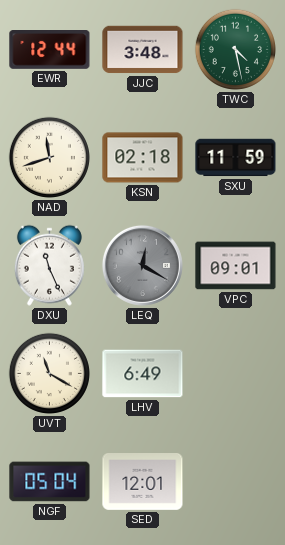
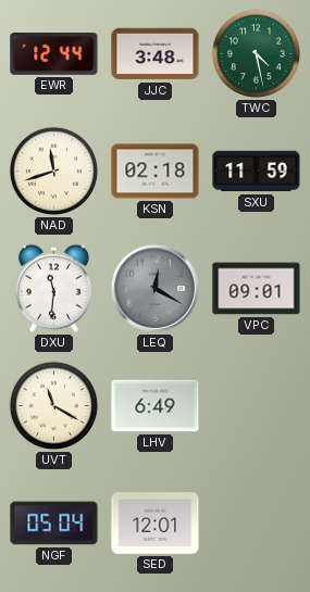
DXU: 11:26 -> 11:31
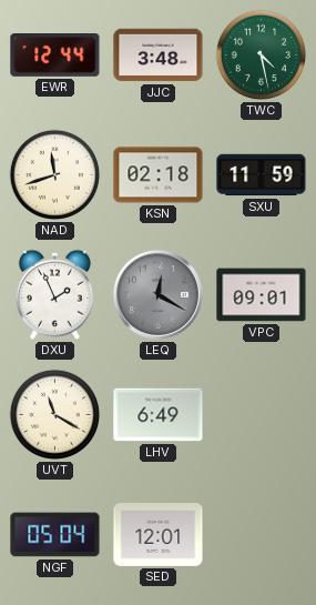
DXU: 11:31 -> 1:56
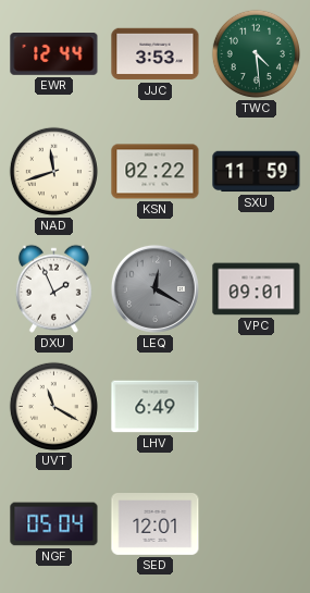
JJC: 3:48 -> 3:53
TWC: 4:28 -> 4:29
KSN: 02:18 -> 02:22
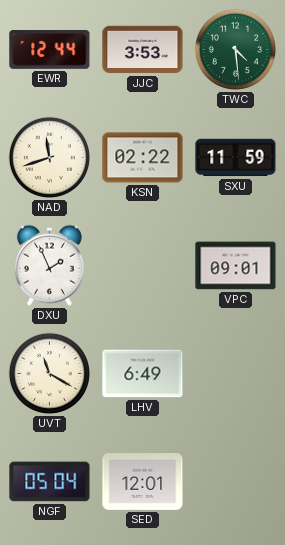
LEQ: 12:20 -> none
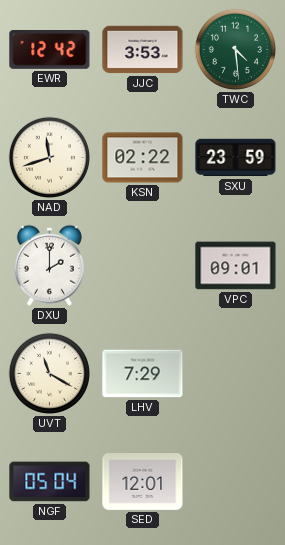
EWR: 12:44 -> 12:42
SXU: 11:59 -> 23:59
DXU: 1:56 -> 2:00
LHV: 6:49 -> 7:29
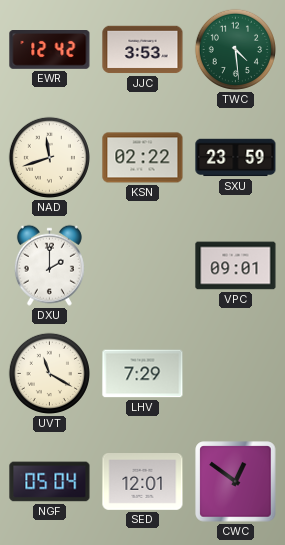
CWC: none -> 12:51
